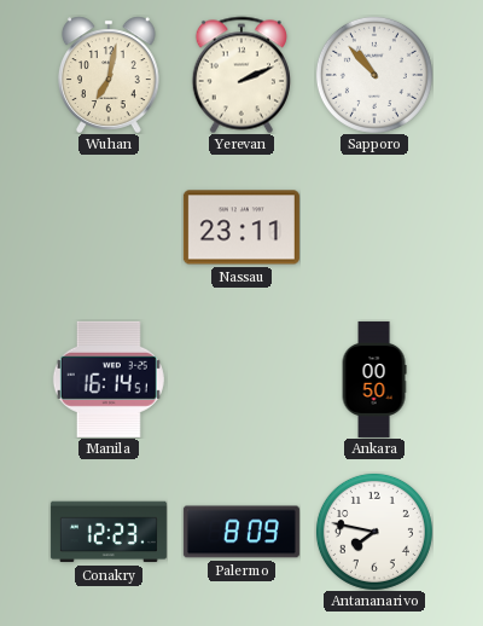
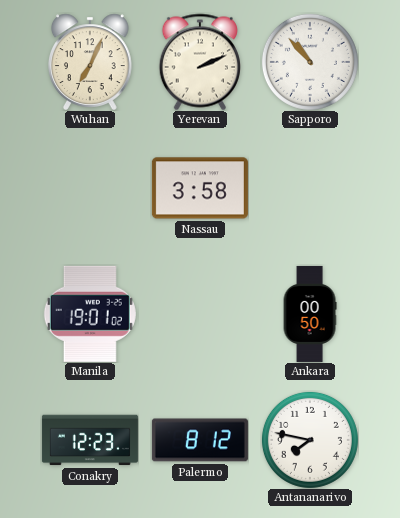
Wuhan: 7:02 -> 7:04
Nassau: 23:11 -> 3:58
Manila: 16:14 -> 19:01
Palermo: 8:09 -> 8:12
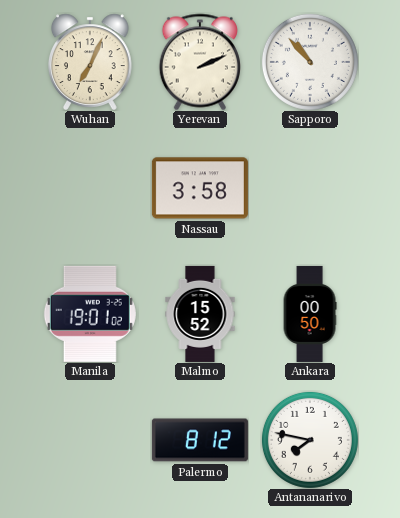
Malmo: none -> 15:52
Conakry: 12:23 -> none
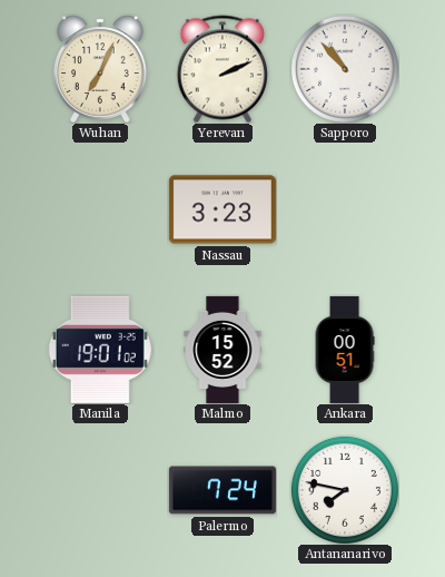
Nassau: 3:58 -> 3:23
Ankara: 00:50 -> 00:51
Palermo: 8:12 -> 7:24
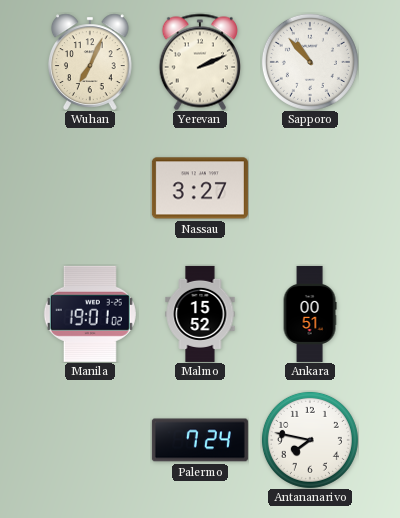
Nassau: 3:23 -> 3:27
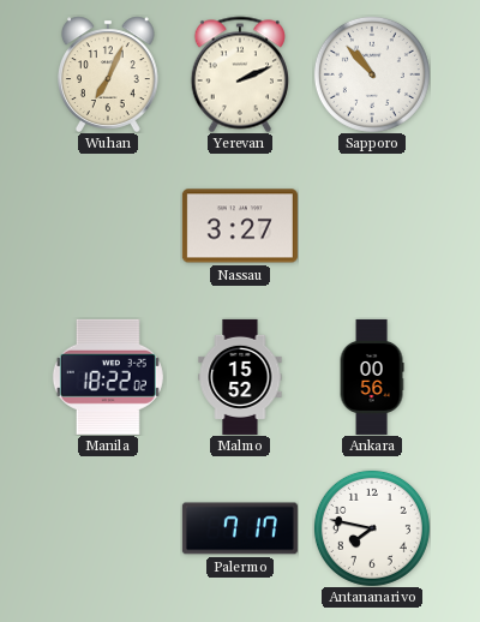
Manila: 19:01 -> 18:22
Ankara: 00:51 -> 00:56
Palermo: 7:24 -> 7:17
